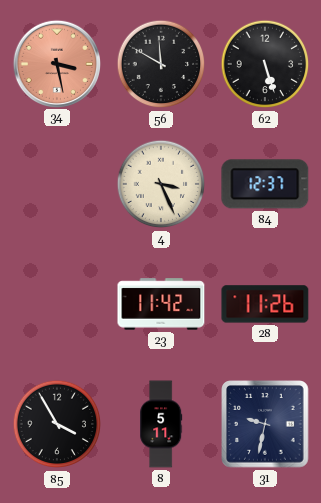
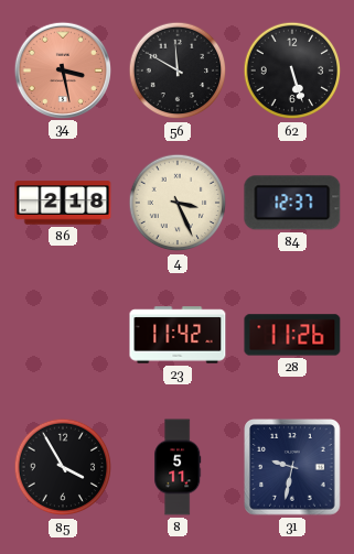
86: none -> 2:18
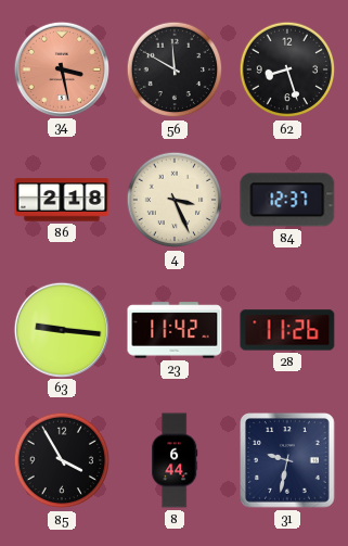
62: 5:27 -> 8:27
63: none -> 9:16
8: 5:11 -> 6:44
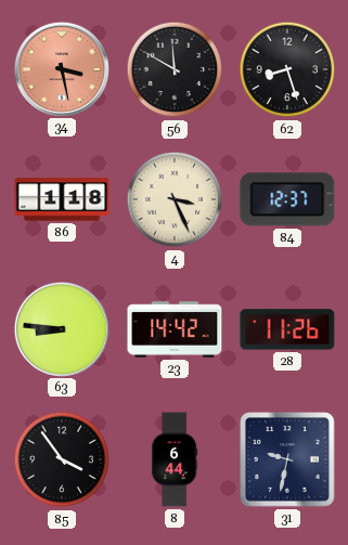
86: 2:18 -> 1:18
63: 9:16 -> 8:46
23: 11:42 -> 14:42
85: 3:55 -> 3:54
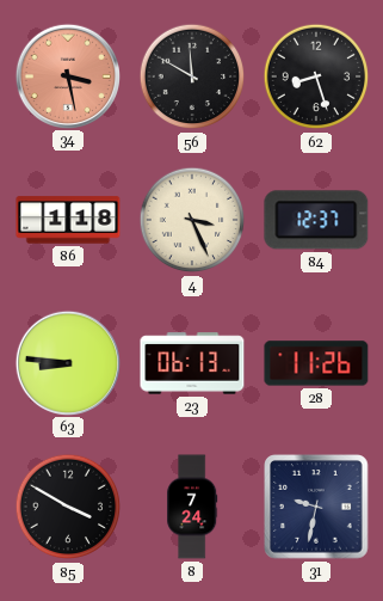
23: 14:42 -> 06:13
85: 3:54 -> 3:50
8: 6:44 -> 7:24
